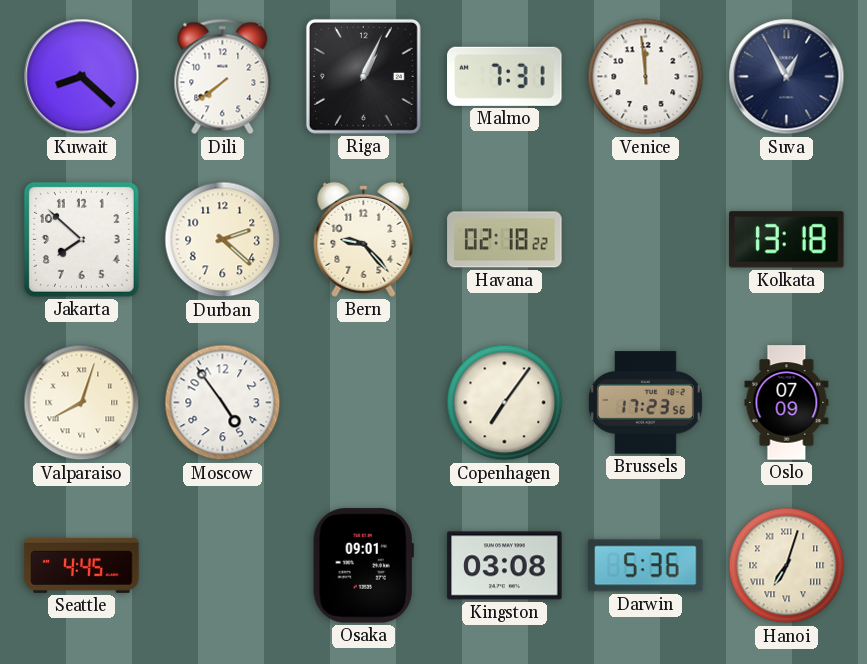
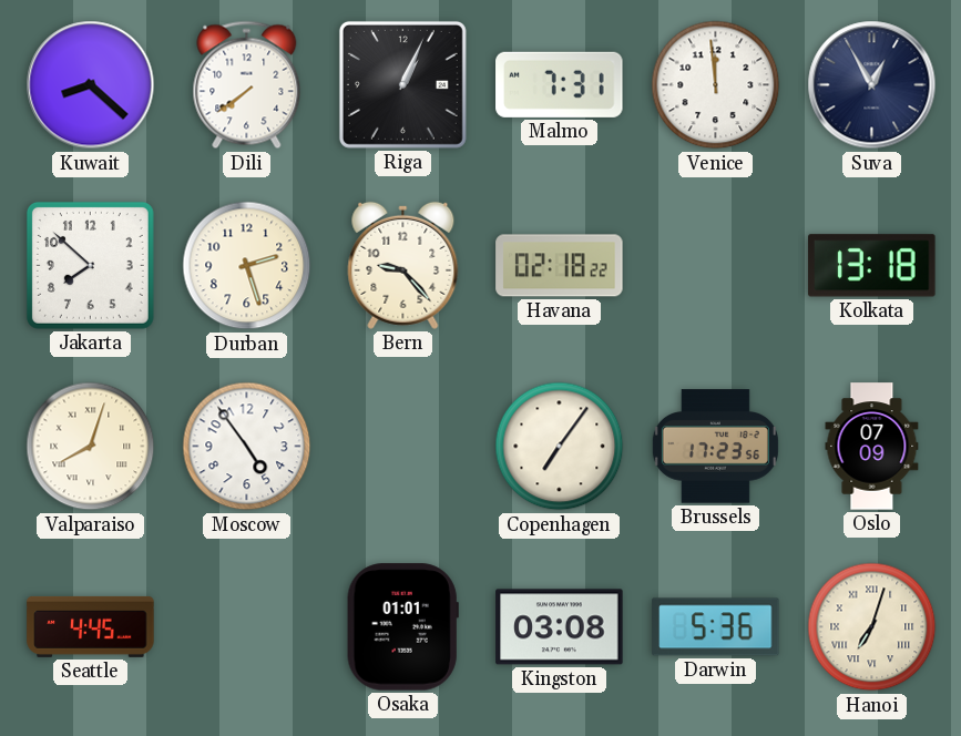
Durban: 2:22 -> 2:27
Osaka: 09:01 -> 01:01
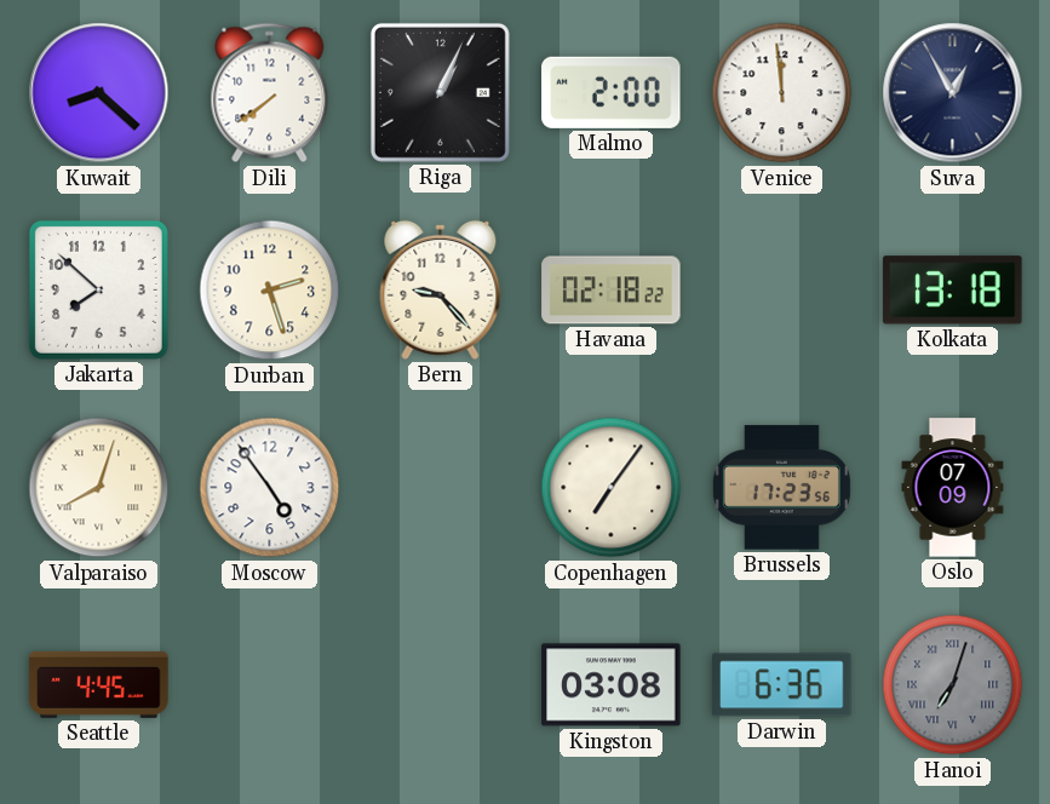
Malmo: 7:31 -> 2:00
Osaka: 01:01 -> none
Darwin: 5:36 -> 6:36
Hanoi dial: cream -> grey
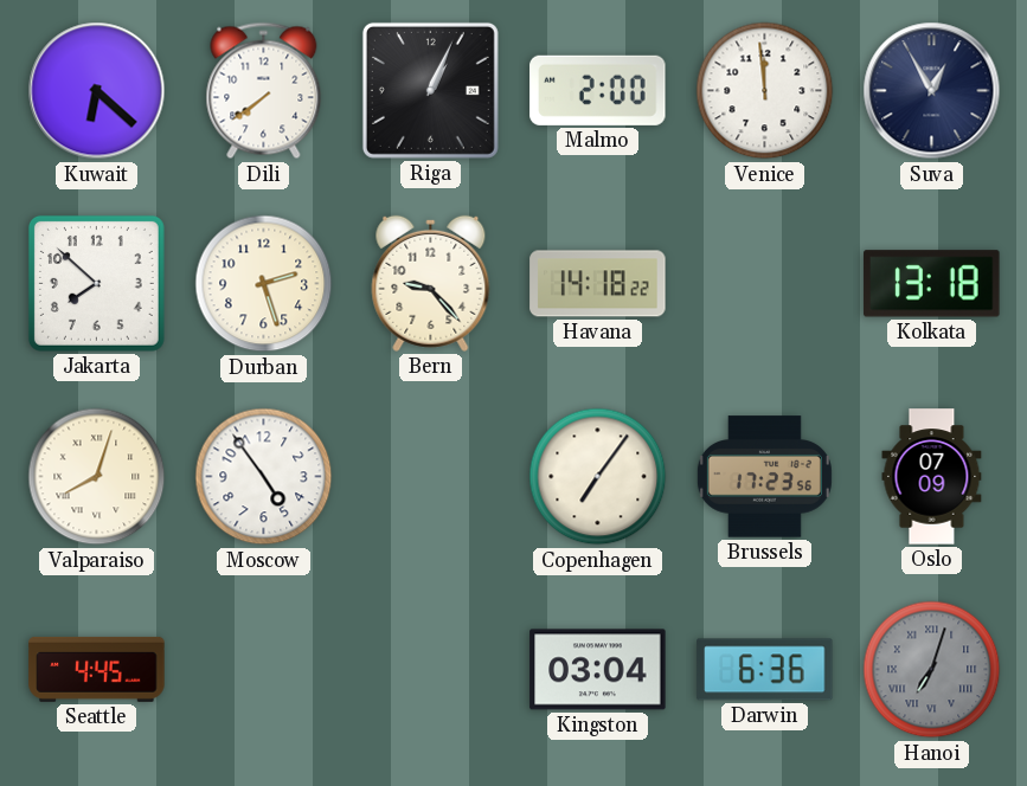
Kuwait: 8:22 -> 6:22
Havana: 02:18 -> 14:18
Kingston: 03:08 -> 03:04
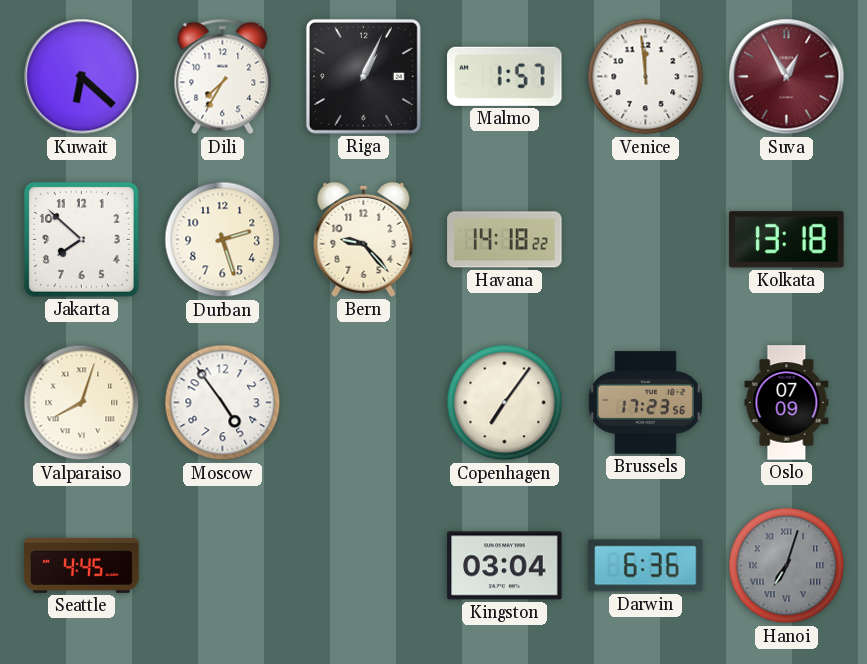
Dili: 7:39 -> 7:35
Malmo: 2:00 -> 1:57
Suva dial: navy -> burgundy
